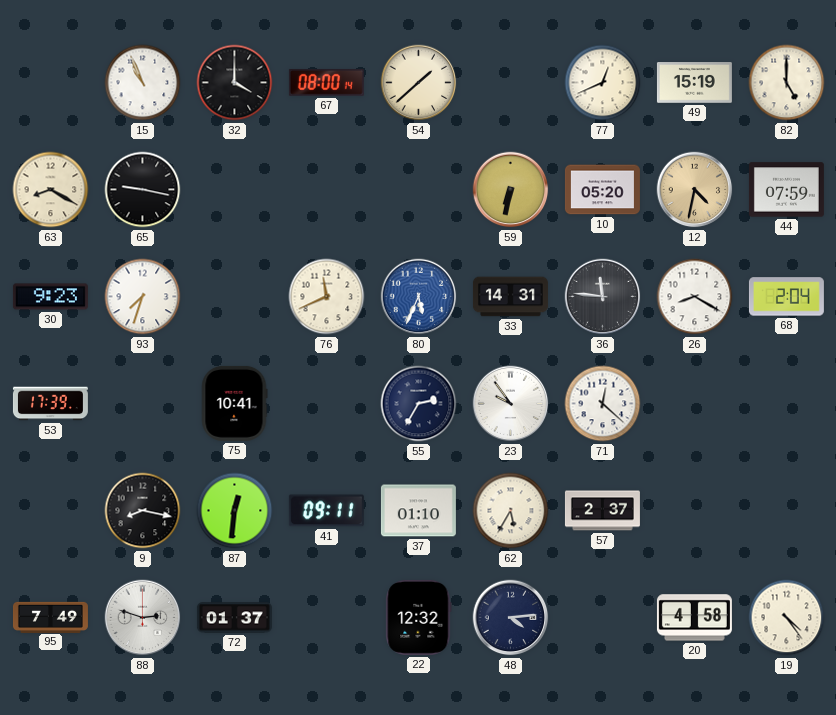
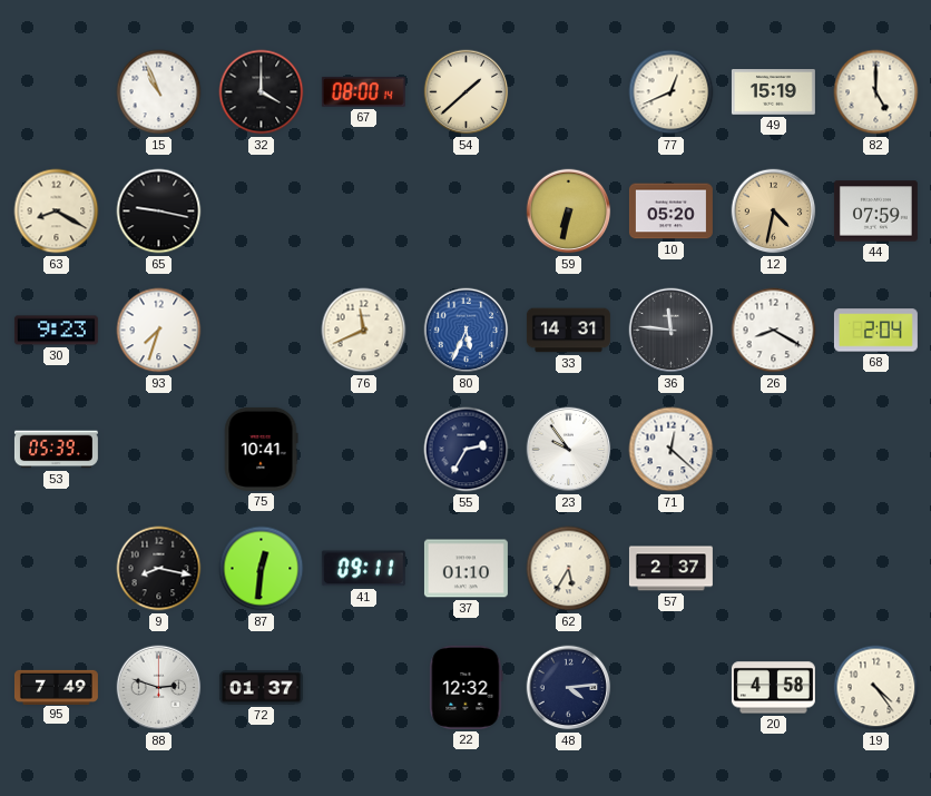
53: 17:39 -> 05:39
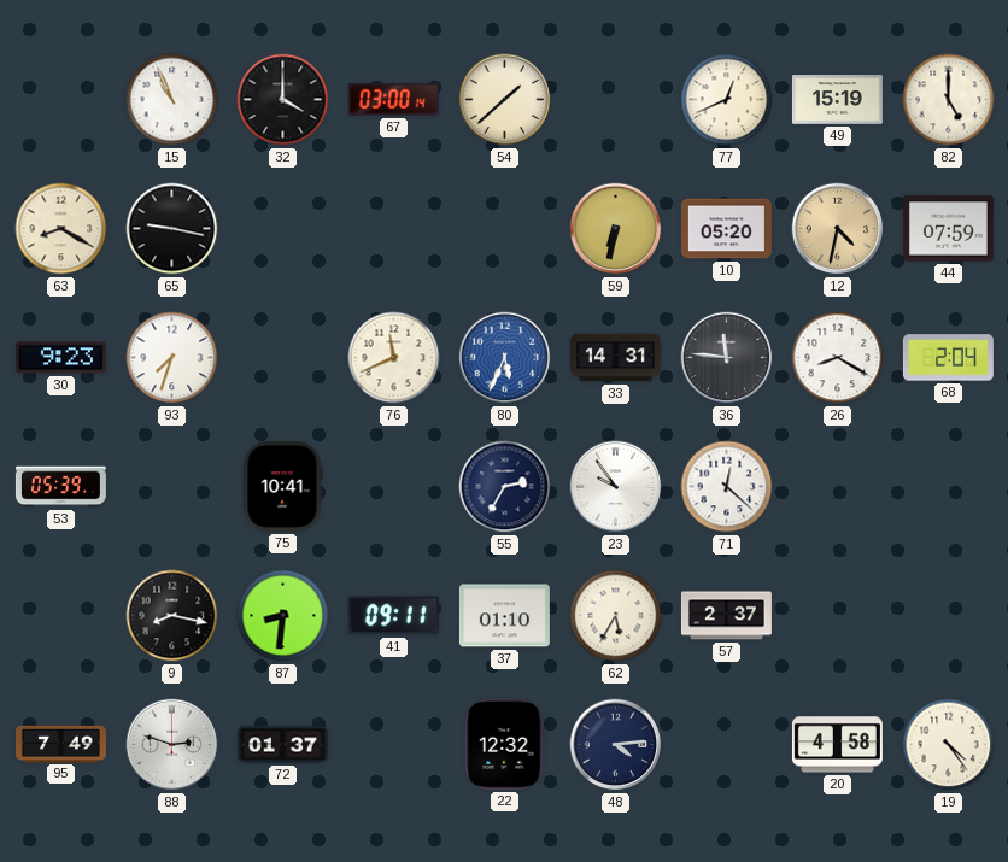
67: 08:00 -> 03:00
87: 12:31 -> 8:31
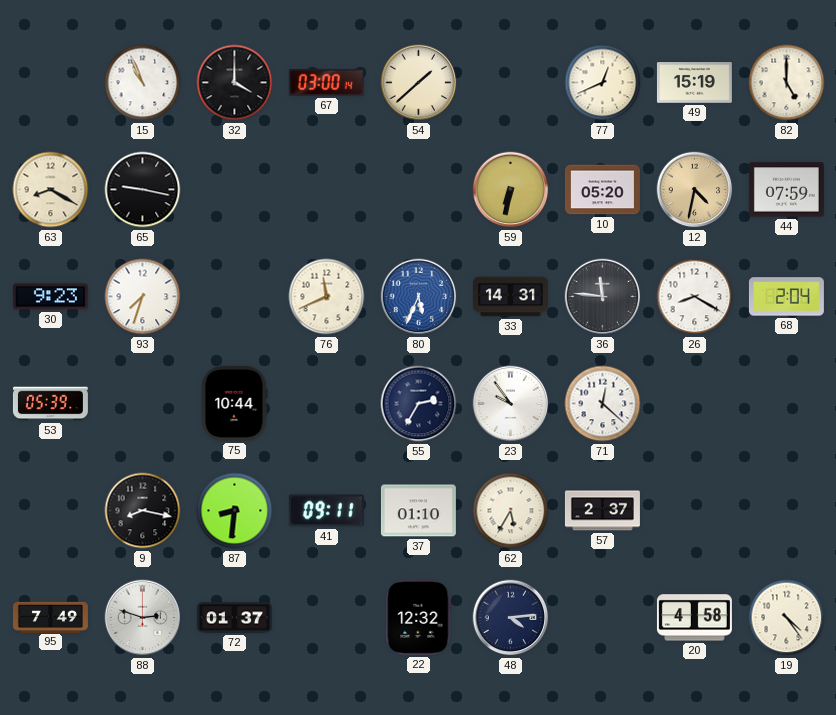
75: 10:41 -> 10:44
